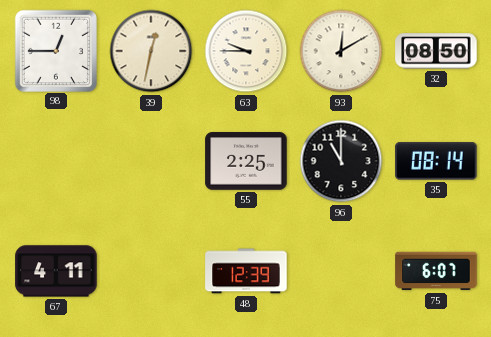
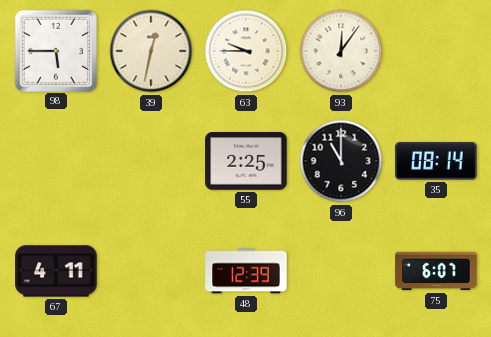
98: 12:45 -> 5:45
93: 12:10 -> 12:06
32: 08:50 -> none
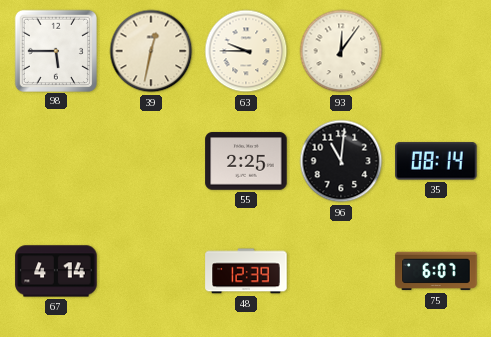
96: 11:00 -> 11:01
67: 4:11 -> 4:14
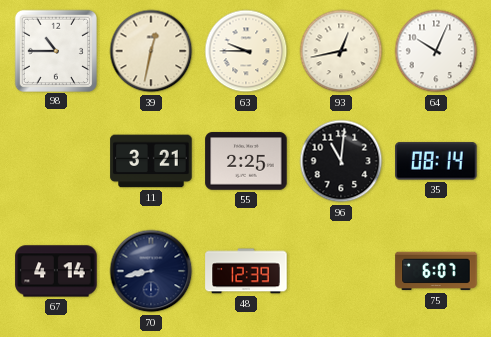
98: 5:45 -> 10:45
93: 12:06 -> 12:43
64: none -> 10:04
11: none -> 3:21
70: none -> 8:43
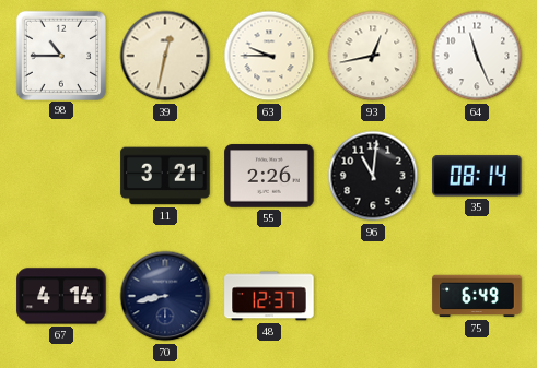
64: 10:04 -> 11:26
55: 2:25 -> 2:26
48: 12:39 -> 12:37
75: 6:07 -> 6:49
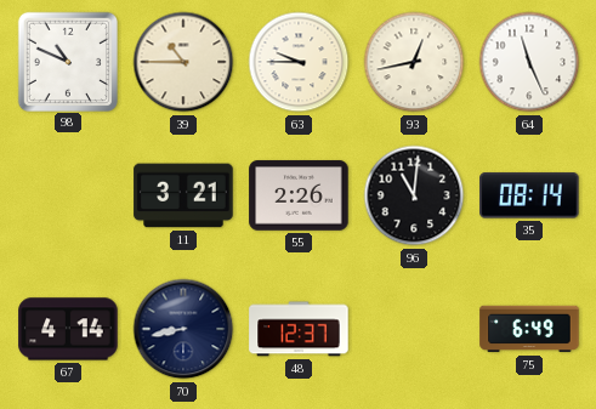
98: 10:45 -> 10:49
39: 12:32 -> 10:45
